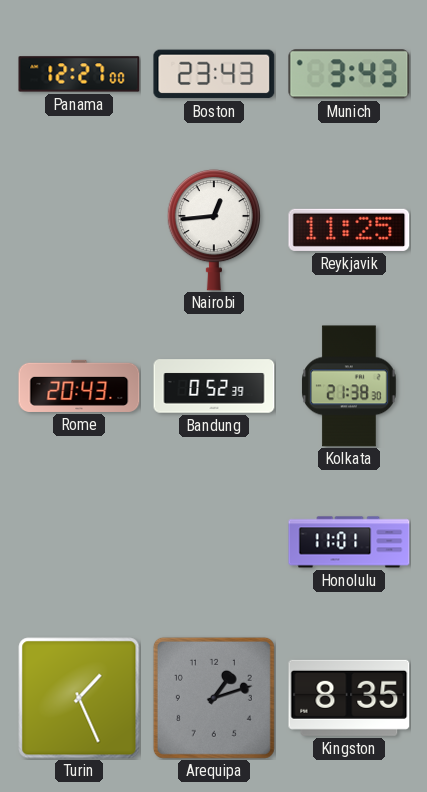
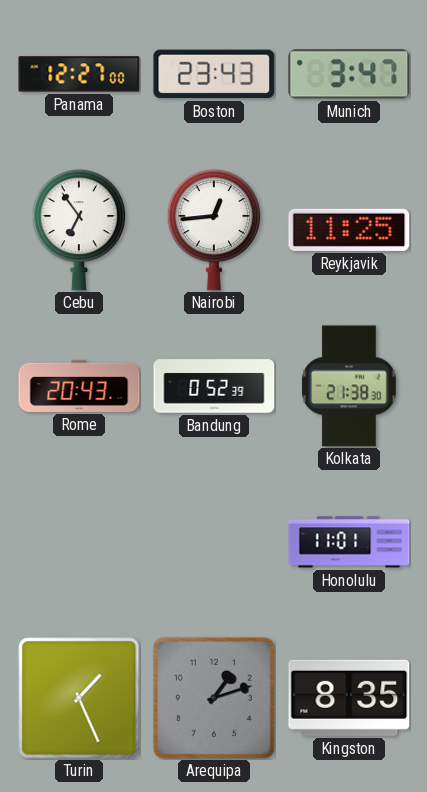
Munich: 3:43 -> 3:47
Cebu: none -> 6:54
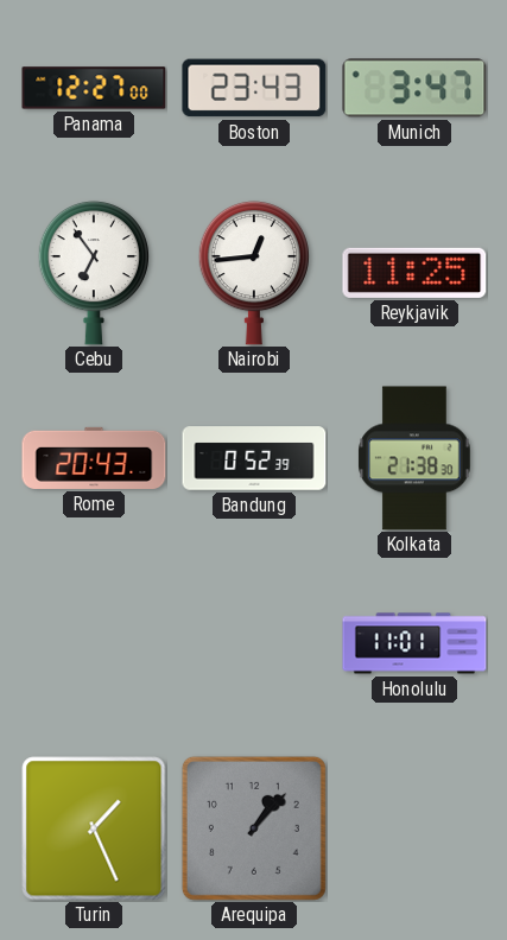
Arequipa: 1:12 -> 1:07
Kingston: 8:35 -> none
